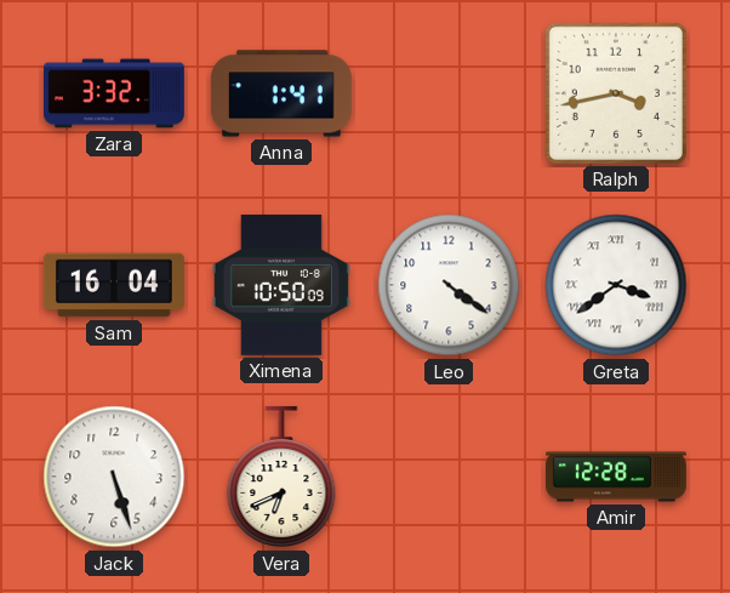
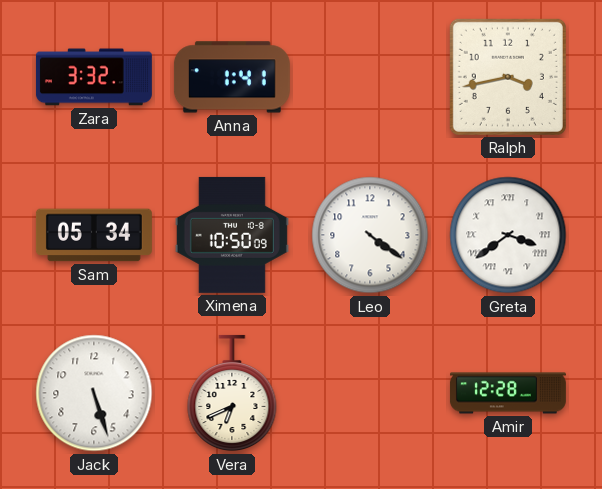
Sam: 16:04 -> 05:34
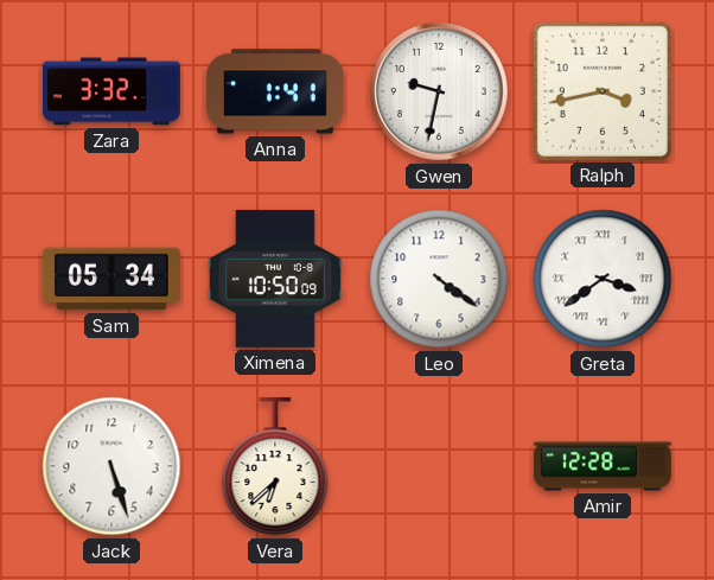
Gwen: none -> 9:32
Vera: 6:41 -> 6:38
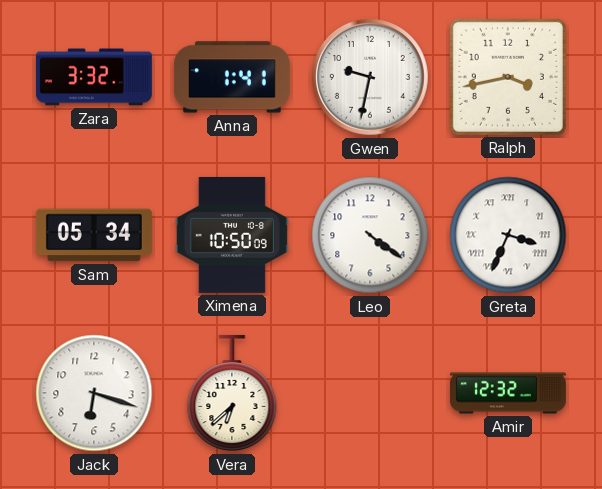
Greta: 3:39 -> 3:34
Jack: 5:27 -> 6:18
Amir: 12:28 -> 12:32
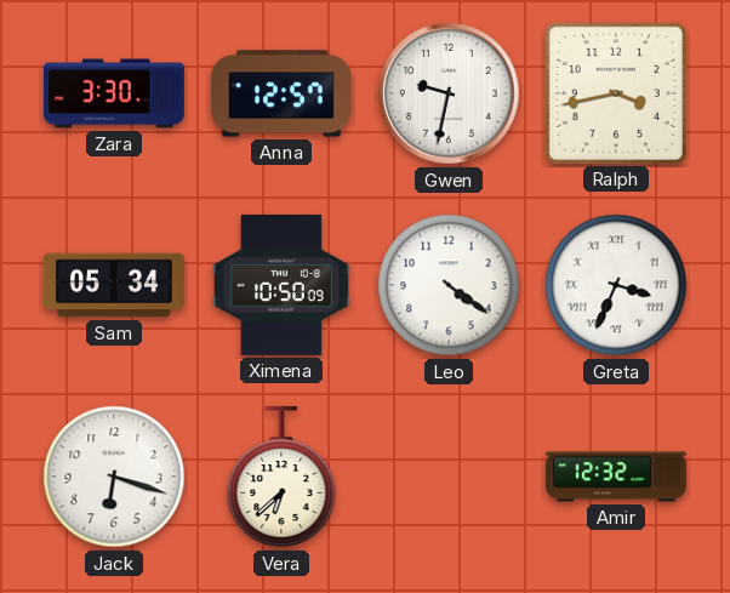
Zara: 3:32 -> 3:30
Anna: 1:41 -> 12:57
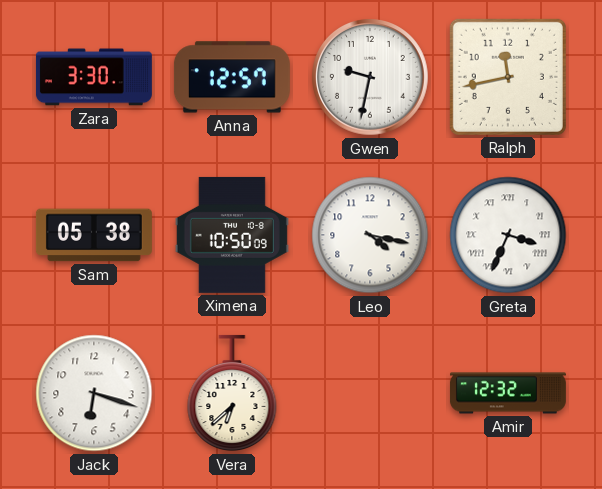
Ralph: 3:43 -> 11:43
Sam: 05:34 -> 05:38
Leo: 4:21 -> 4:17
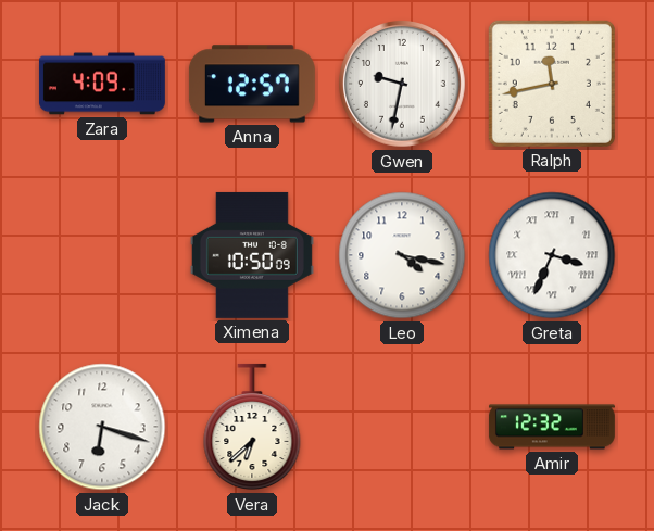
Zara: 3:30 -> 4:09
Sam: 05:38 -> none
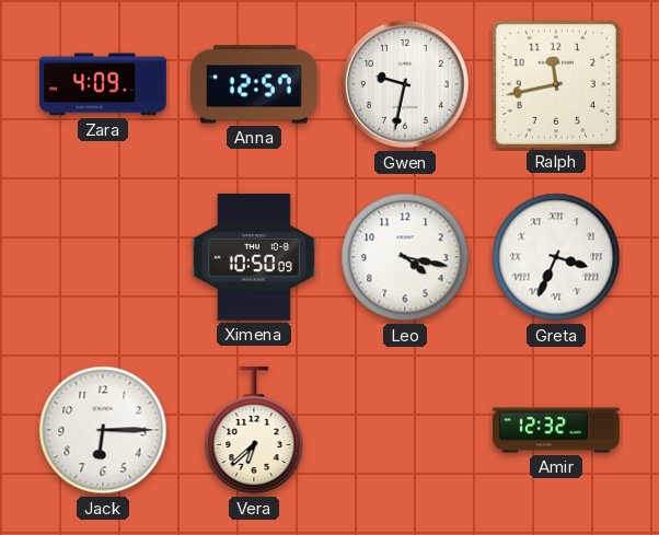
Jack: 6:18 -> 6:15
